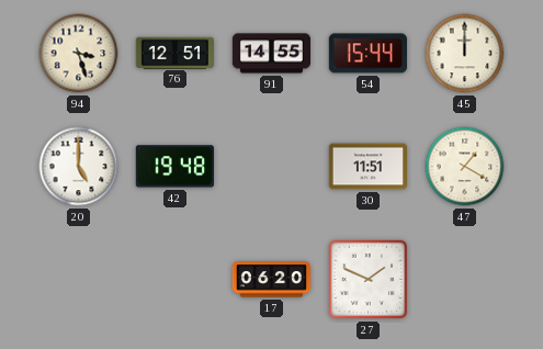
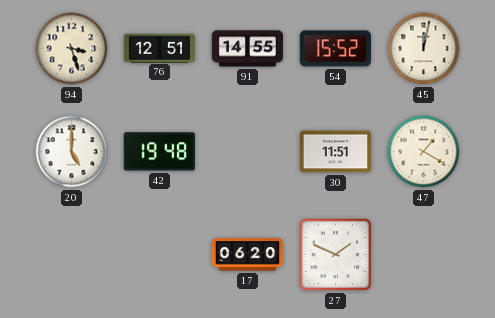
54: 15:44 -> 15:52
45: 12:00 -> 12:02
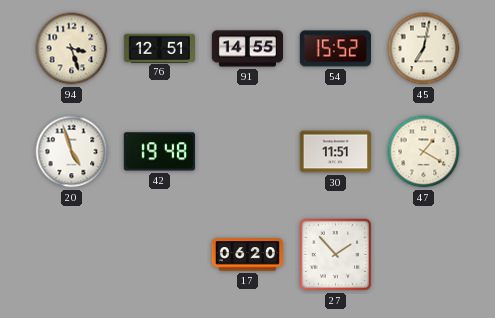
45: 12:02 -> 7:02
20: 5:00 -> 4:57
27: 1:49 -> 1:53
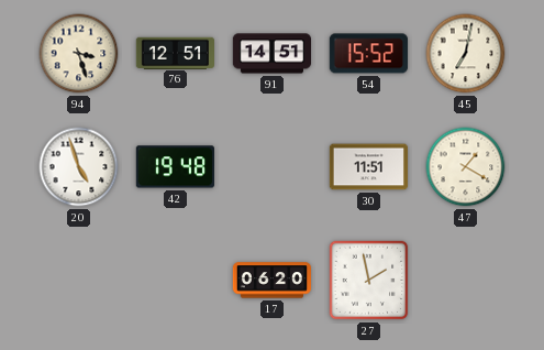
91: 14:55 -> 14:51
27: 1:53 -> 1:58
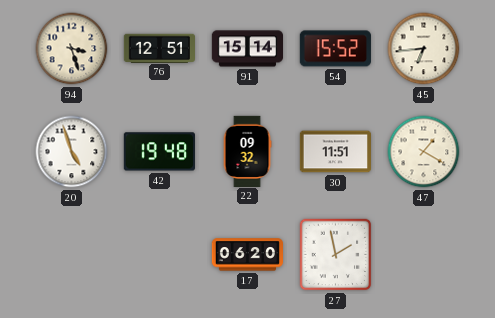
91: 14:51 -> 15:14
45: 7:02 -> 6:44
22: none -> 09:32
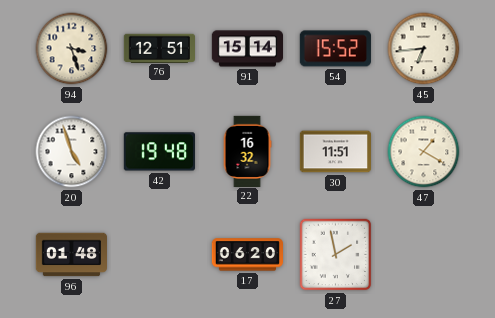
22: 09:32 -> 16:32
96: none -> 01:48
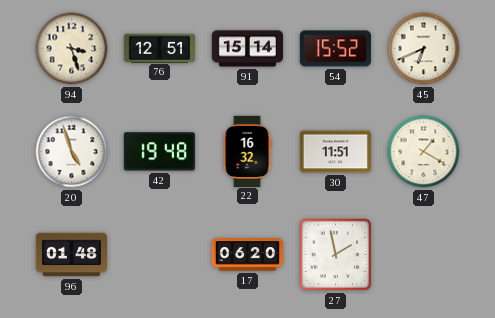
45: 6:44 -> 6:41
